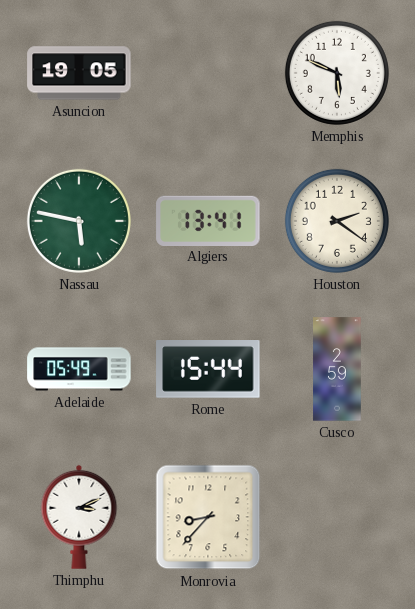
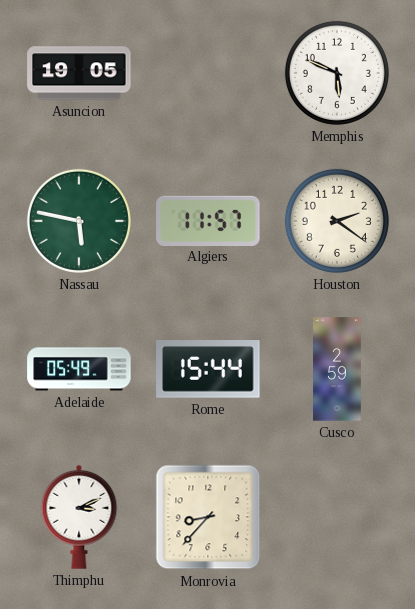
Algiers: 13:41 -> 11:57
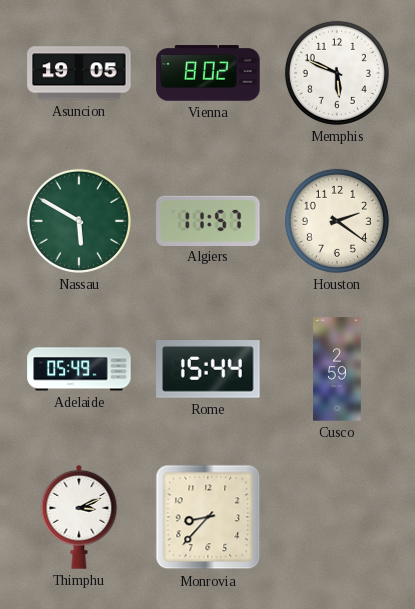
Vienna: none -> 8:02
Nassau: 5:47 -> 5:50
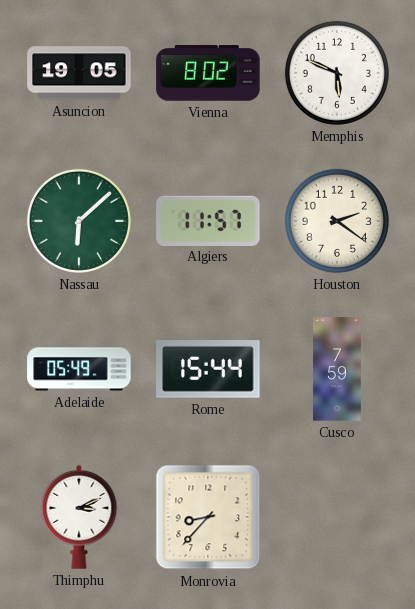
Nassau: 5:50 -> 6:08
Cusco: 2:59 -> 7:59
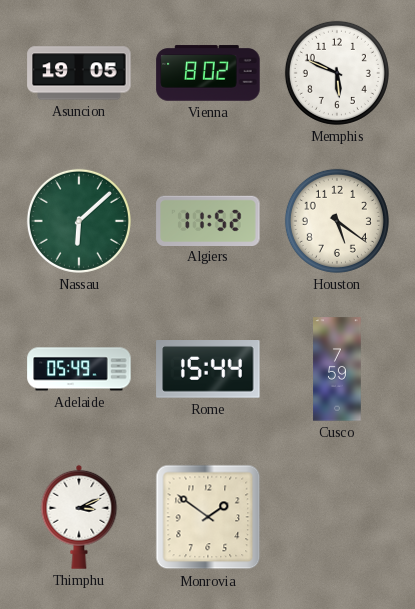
Algiers: 11:57 -> 11:52
Houston: 2:21 -> 5:21
Monrovia: 8:37 -> 1:51
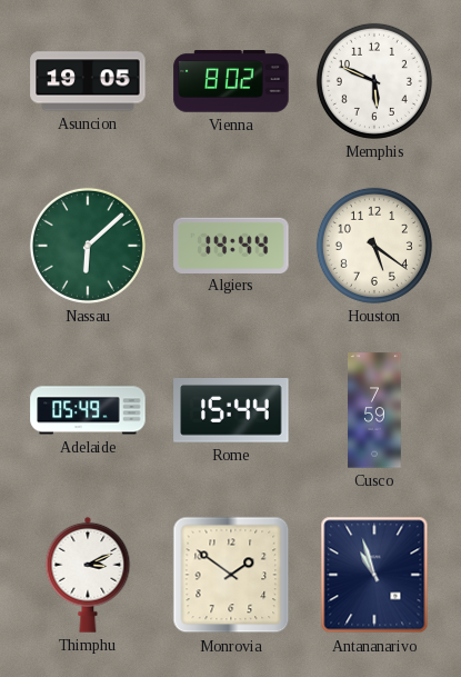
Algiers: 11:52 -> 14:44
Antananarivo: none -> 10:57
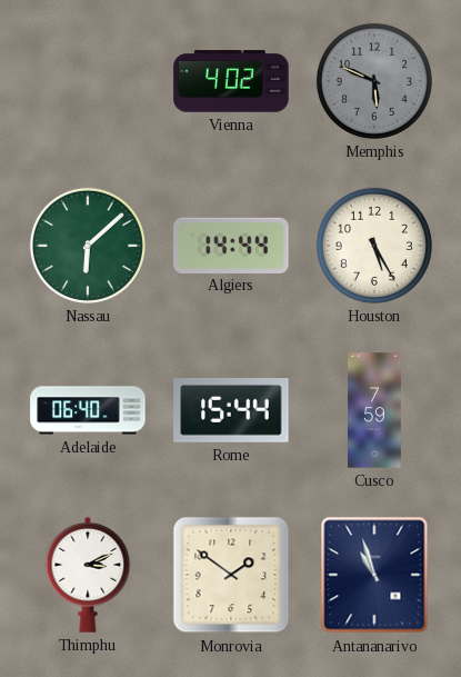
Asuncion: 19:05 -> none
Vienna: 8:02 -> 4:02
Memphis dial: white -> grey
Houston: 5:21 -> 5:25
Adelaide: 05:49 -> 06:40
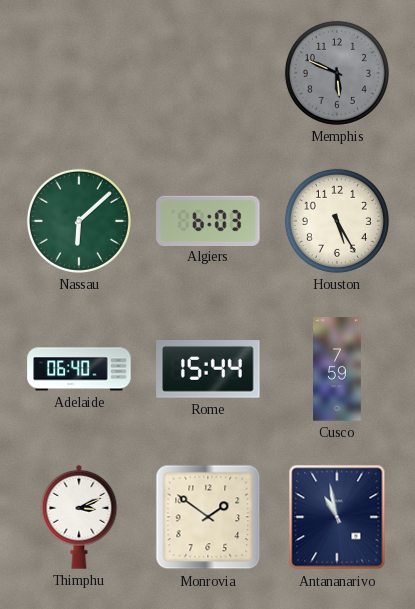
Vienna: 4:02 -> none
Algiers: 14:44 -> 6:03
Antananarivo: 10:57 -> 10:58
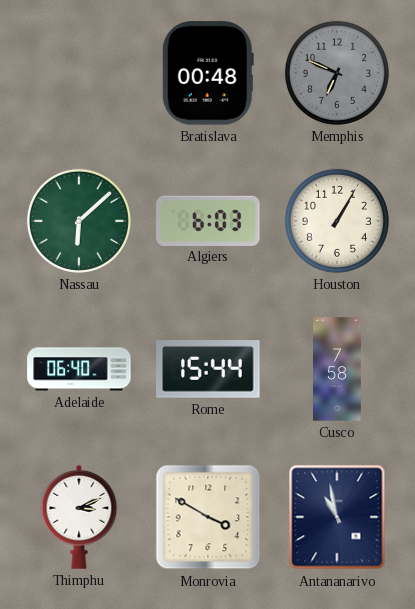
Bratislava: none -> 00:48
Memphis: 5:49 -> 6:49
Houston: 5:25 -> 1:05
Cusco: 7:59 -> 7:58
Monrovia: 1:51 -> 3:50
